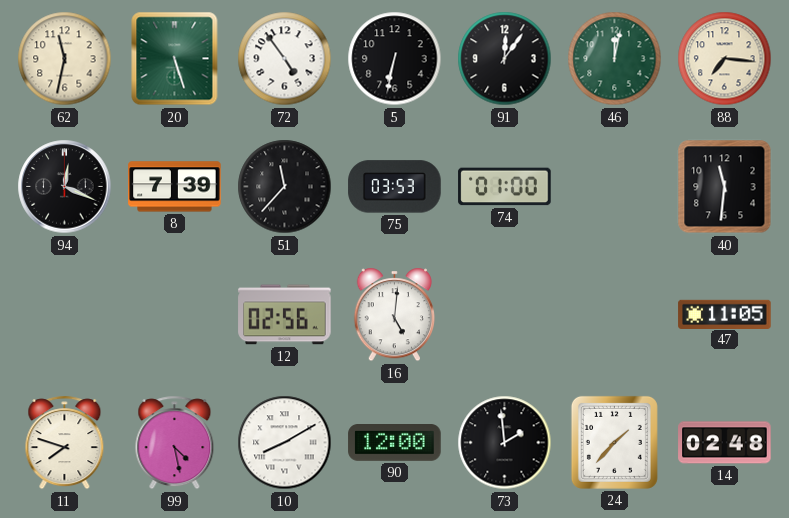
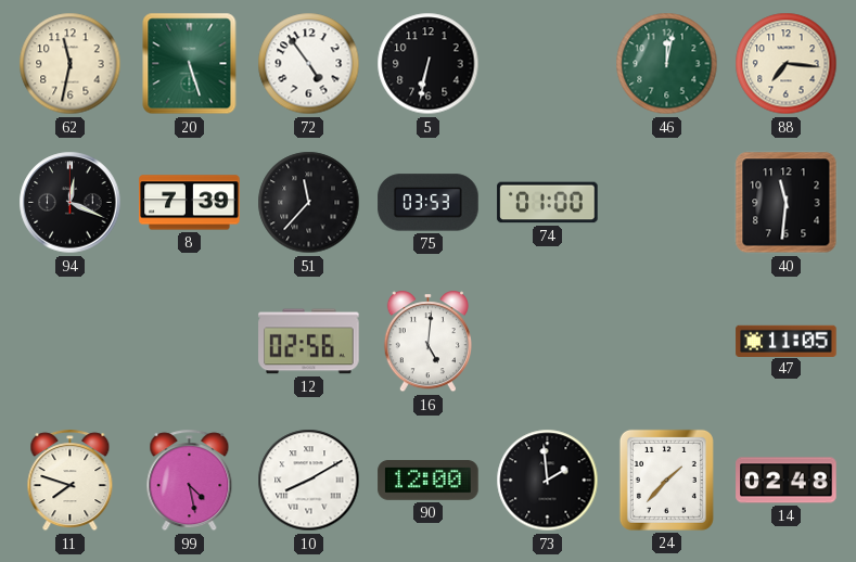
91: 12:06 -> none
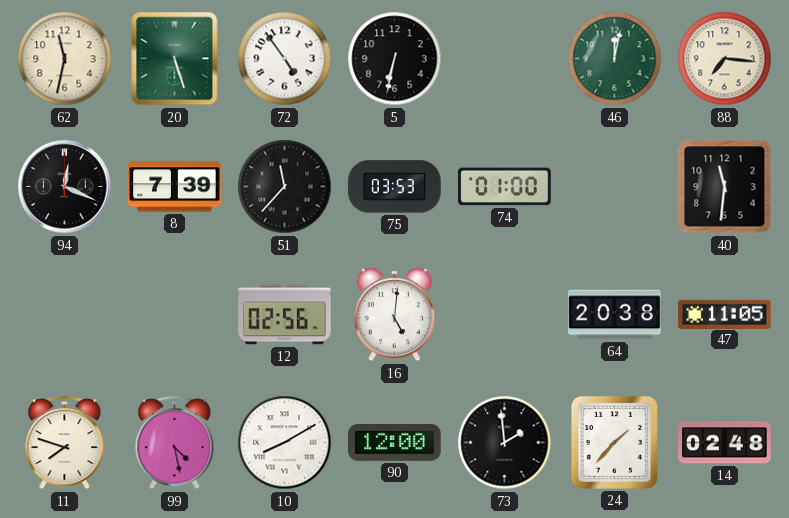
64: none -> 20:38
